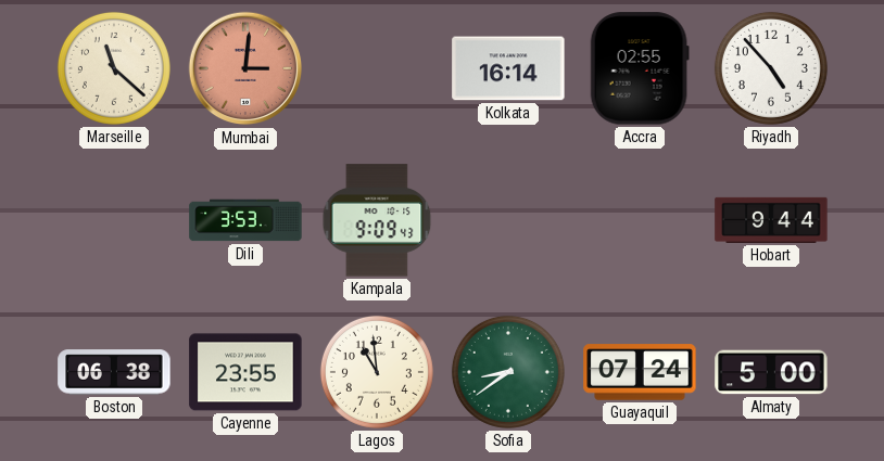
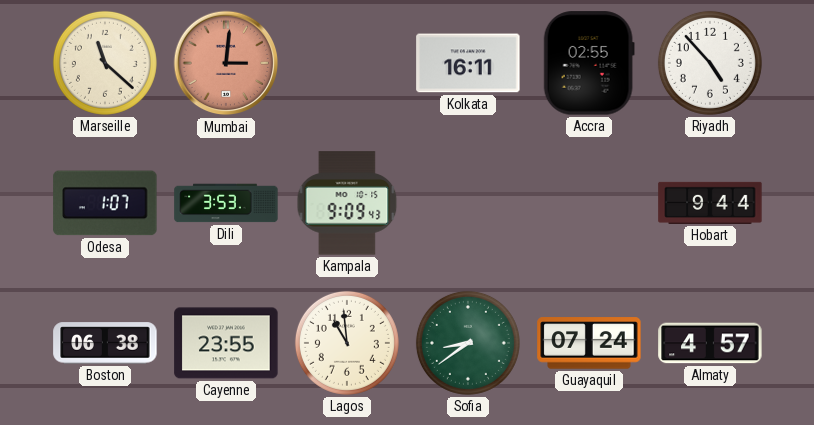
Kolkata: 16:14 -> 16:11
Odesa: none -> 1:07
Almaty: 5:00 -> 4:57
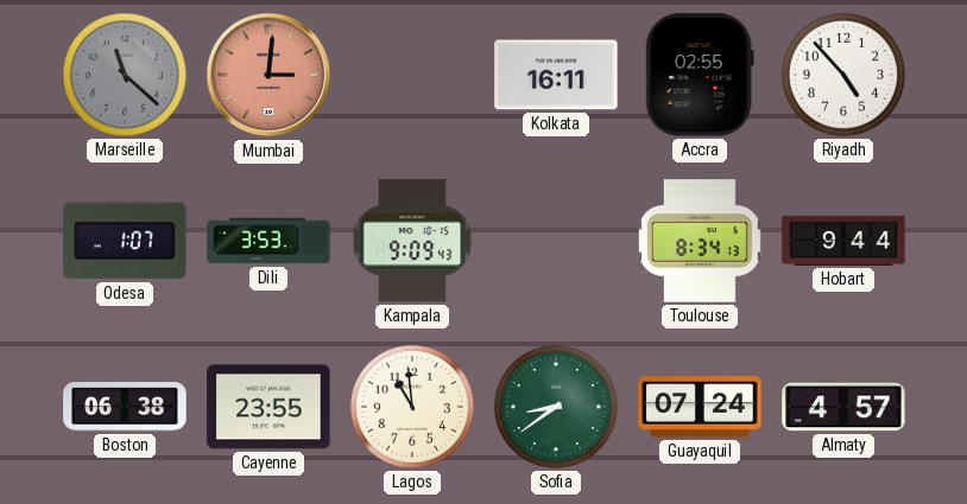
Marseille dial: cream -> grey
Toulouse: none -> 8:34
